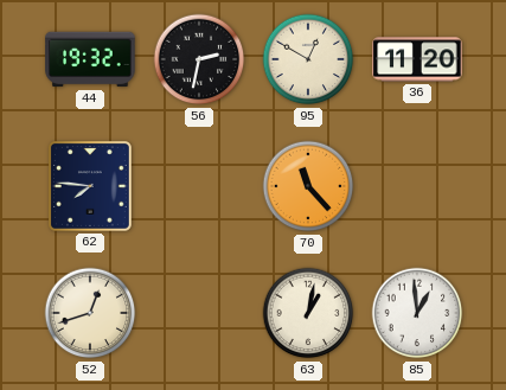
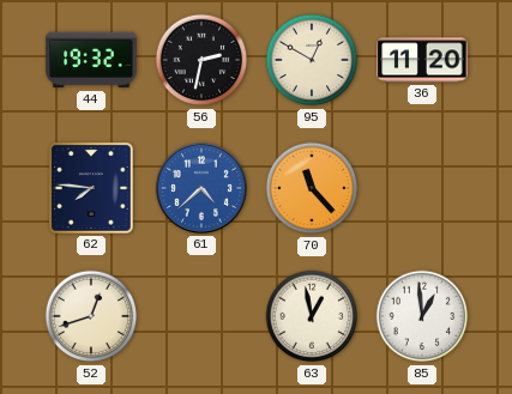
61: none -> 4:38
63: 1:02 -> 12:58
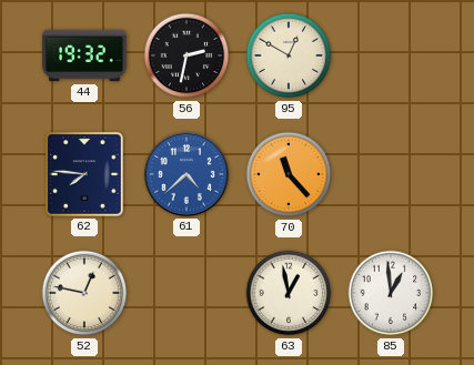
36: 11:20 -> none
52: 12:42 -> 12:47
